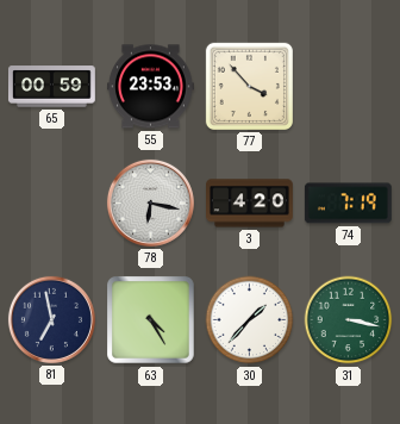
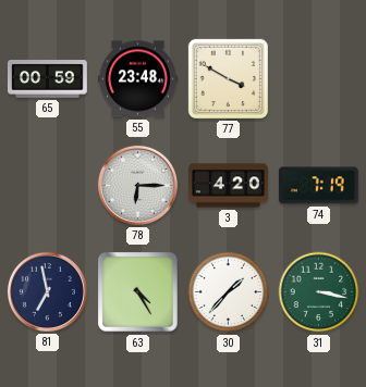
55: 23:53 -> 23:48
77: 3:53 -> 3:50
78: 6:17 -> 6:15
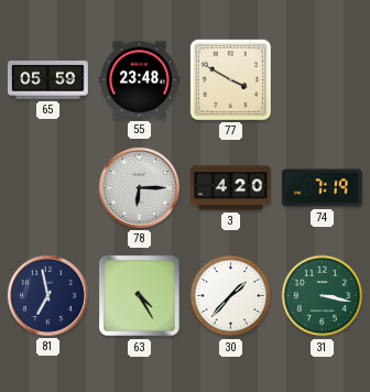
65: 00:59 -> 05:59
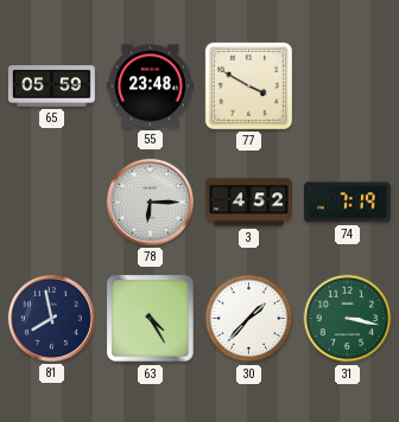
3: 4:20 -> 4:52
81: 6:58 -> 7:58
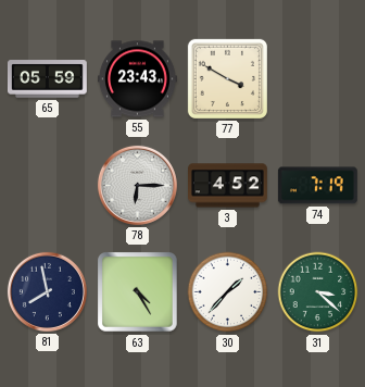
55: 23:48 -> 23:43
31: 3:17 -> 3:22
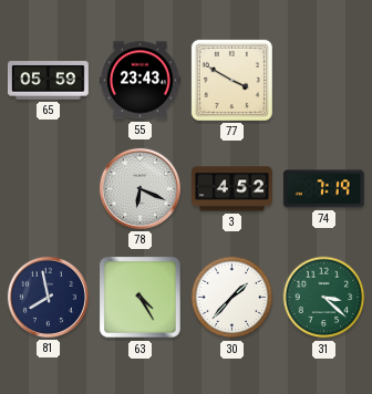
78: 6:15 -> 6:19
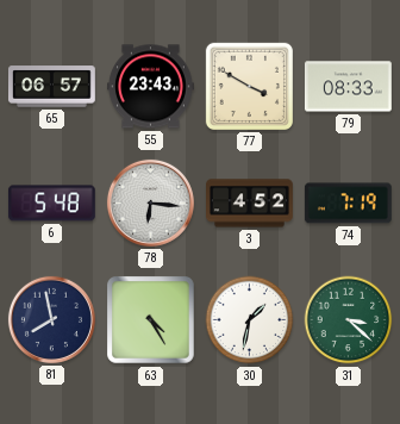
65: 05:59 -> 06:57
79: none -> 08:33
6: none -> 5:48
78: 6:19 -> 6:16
30: 1:37 -> 1:32
